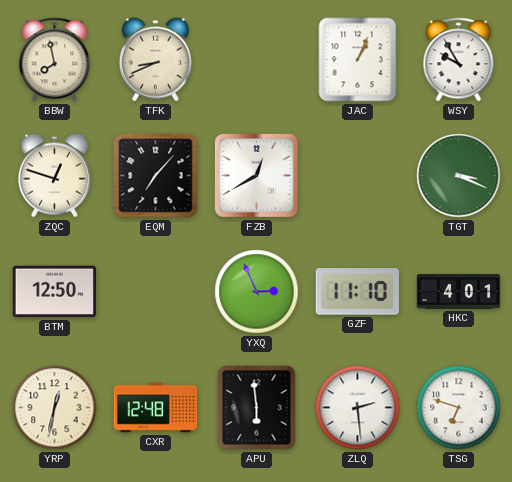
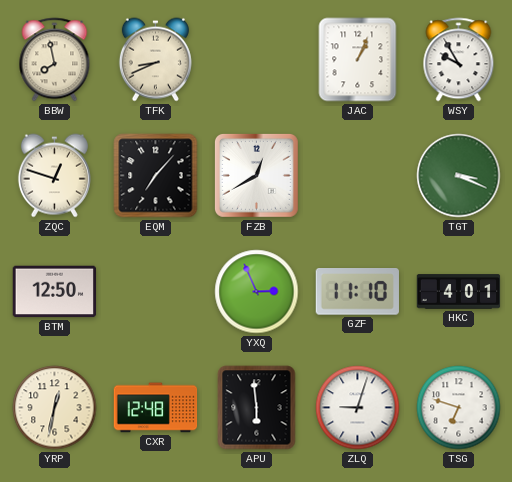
ZLQ: 2:29 -> 9:03
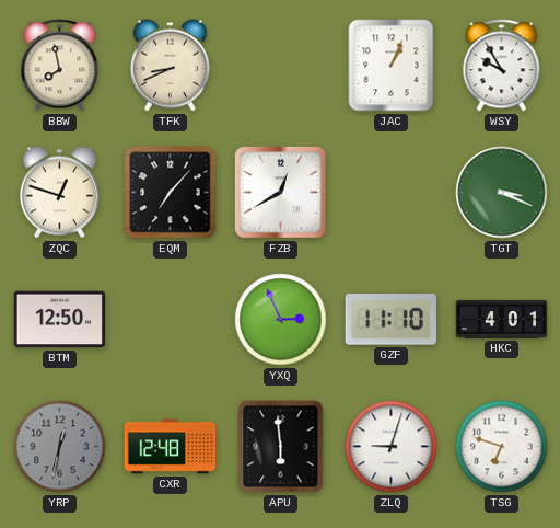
YRP dial: cream -> grey
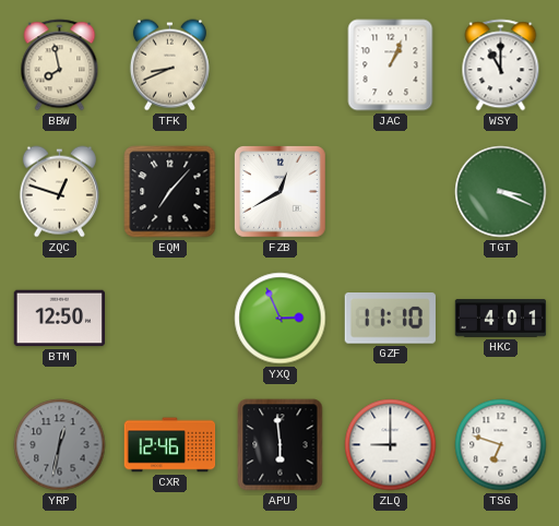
WSY: 9:55 -> 11:00
CXR: 12:48 -> 12:46
ZLQ: 9:03 -> 9:00
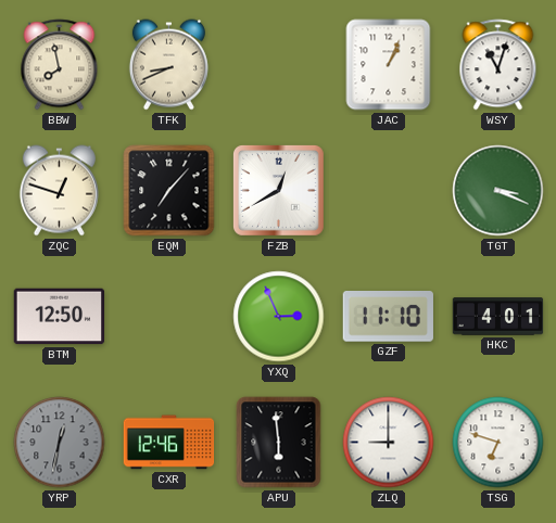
WSY: 11:00 -> 11:03
